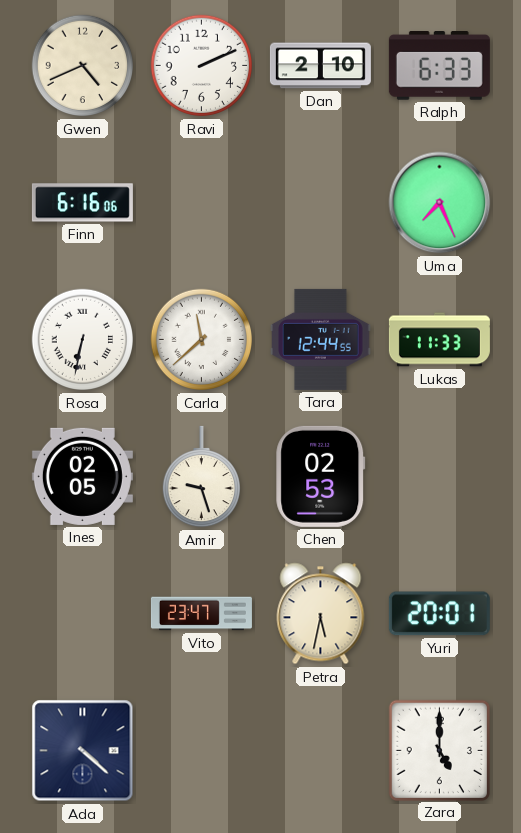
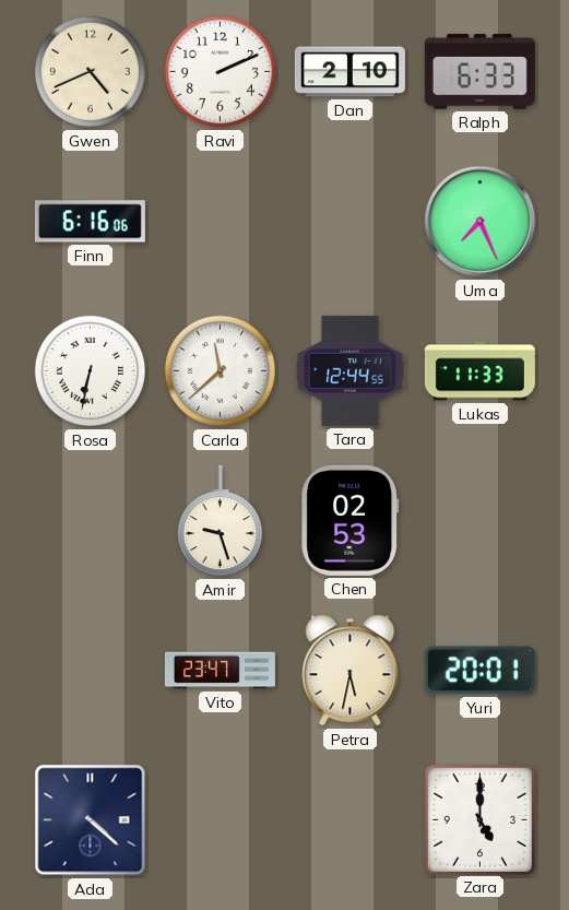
Ines: 02:05 -> none
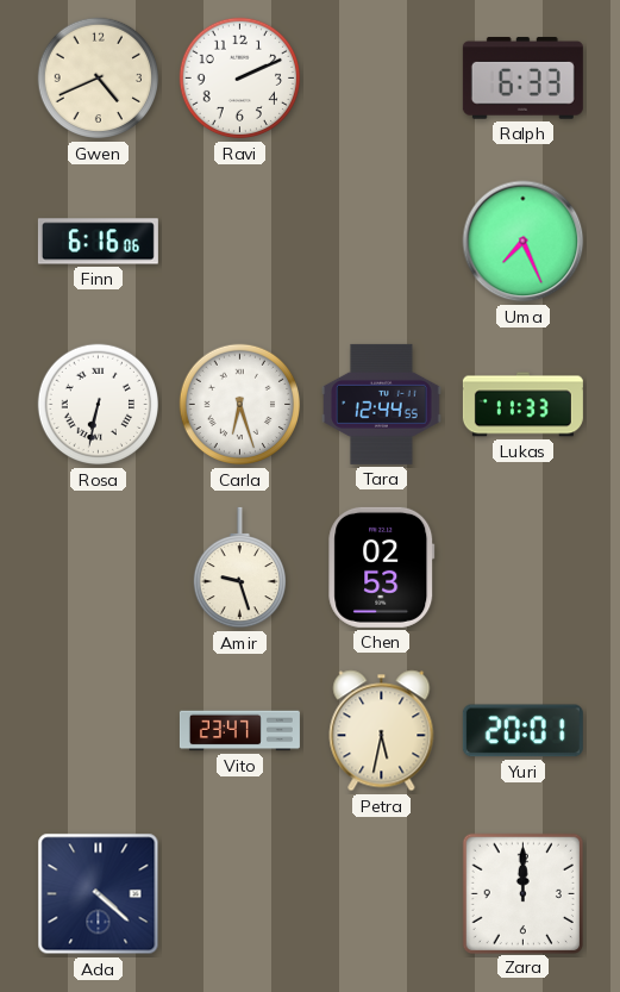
Dan: 2:10 -> none
Carla: 11:38 -> 6:27
Zara: 5:00 -> 12:00
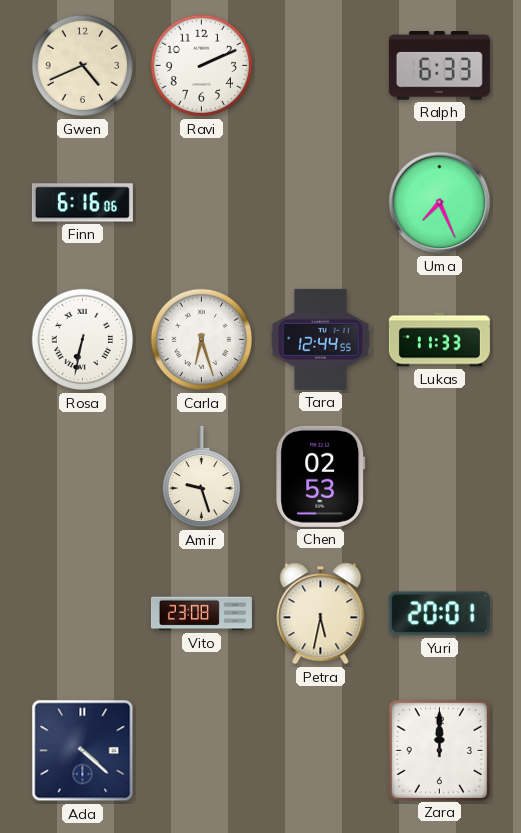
Vito: 23:47 -> 23:08
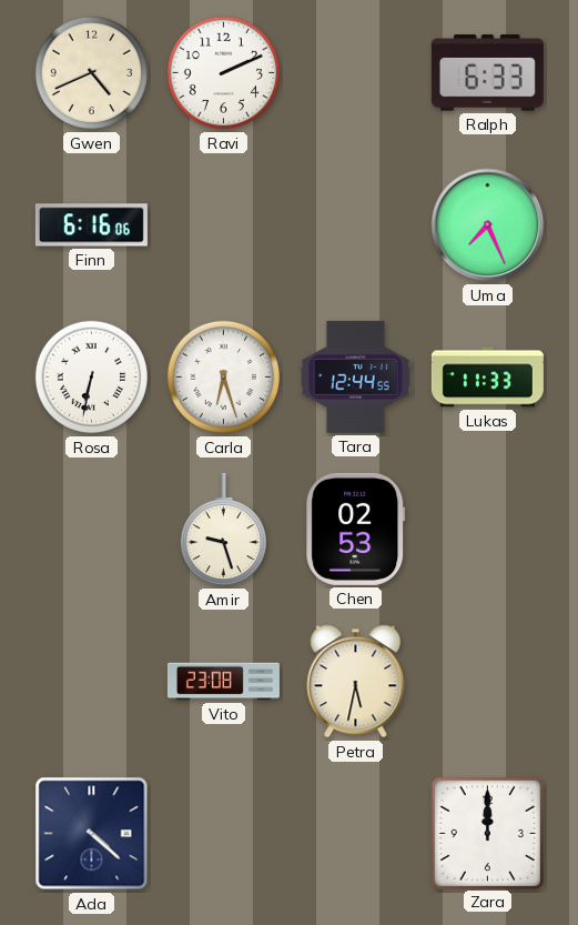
Yuri: 20:01 -> none
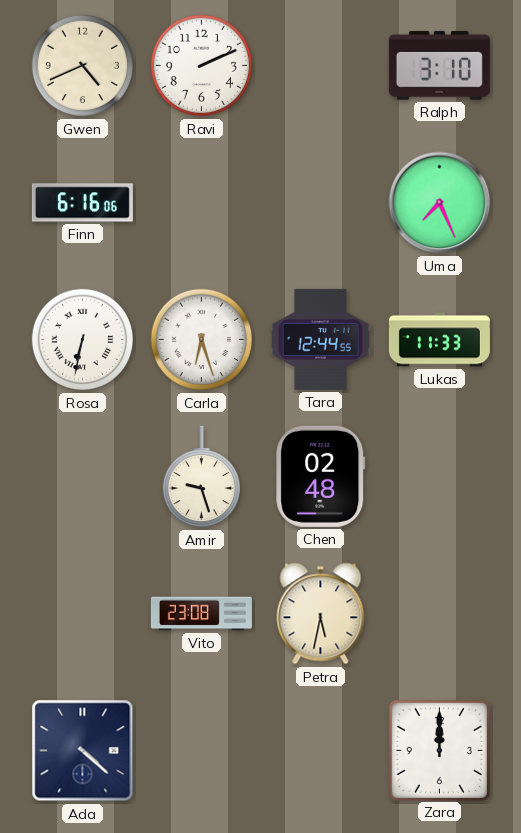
Ralph: 6:33 -> 3:10
Chen: 02:53 -> 02:48
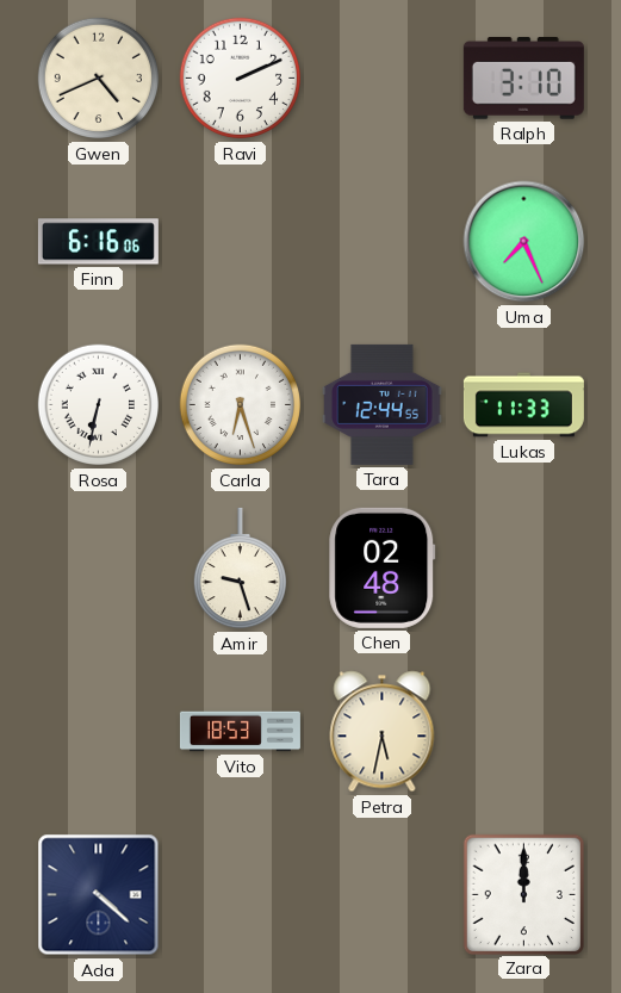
Vito: 23:08 -> 18:53
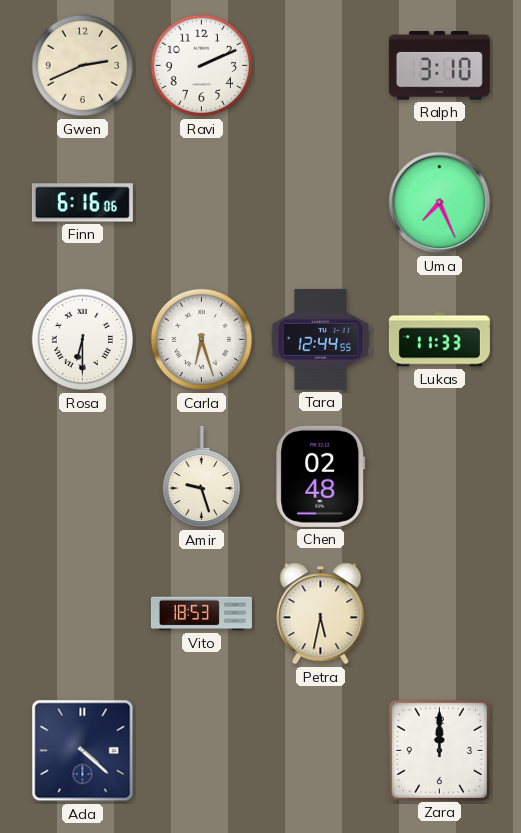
Gwen: 4:41 -> 2:41
Rosa: 6:32 -> 6:30
